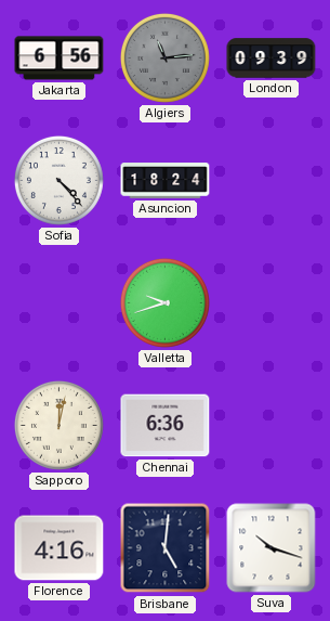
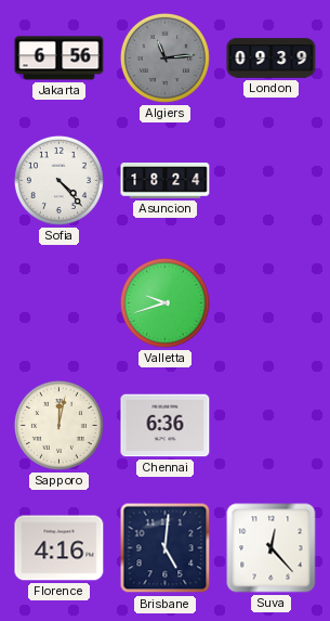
Suva: 10:18 -> 12:23
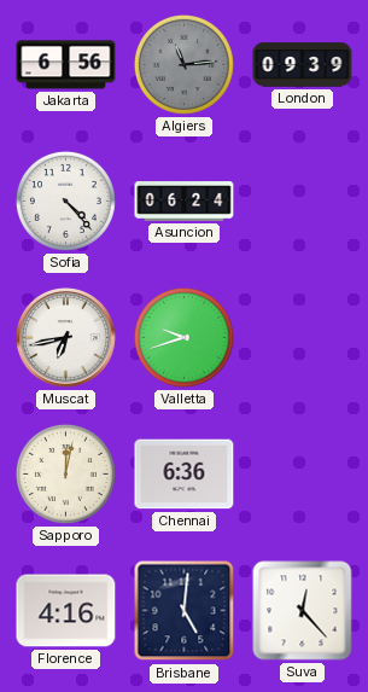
Asuncion: 18:24 -> 06:24
Muscat: none -> 6:43
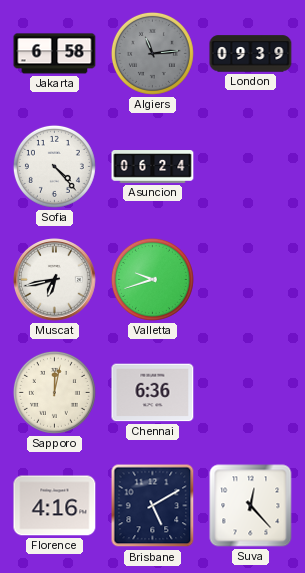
Jakarta: 6:56 -> 6:58
Brisbane: 5:01 -> 5:10
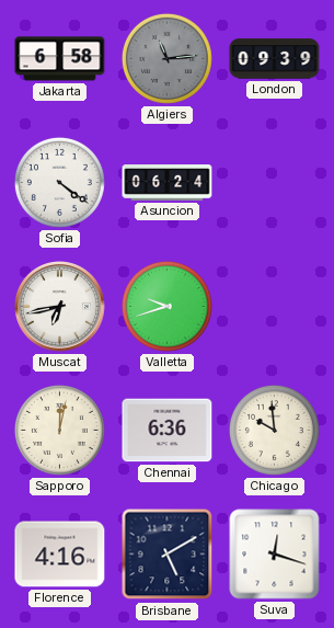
Sofia: 4:23 -> 4:21
Chicago: none -> 9:59
Suva: 12:23 -> 12:18
